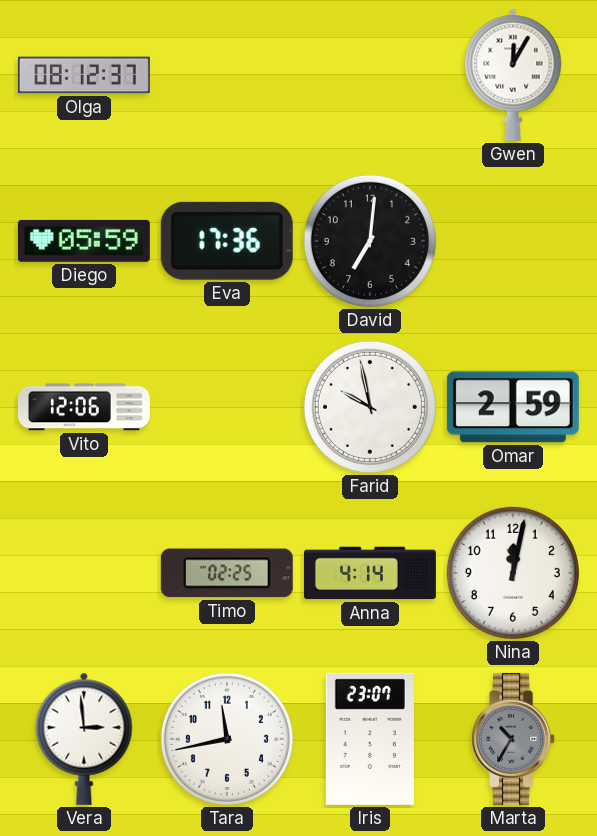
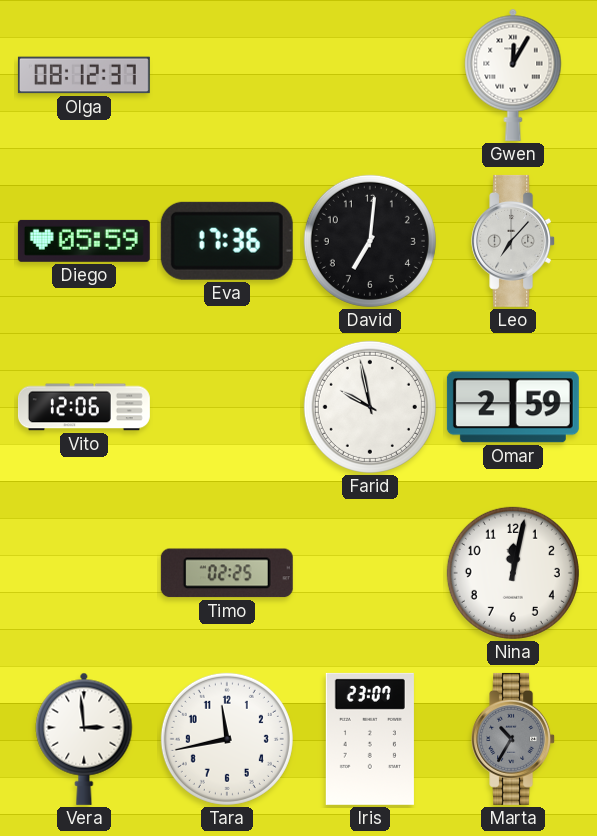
Leo: none -> 7:07
Anna: 4:14 -> none
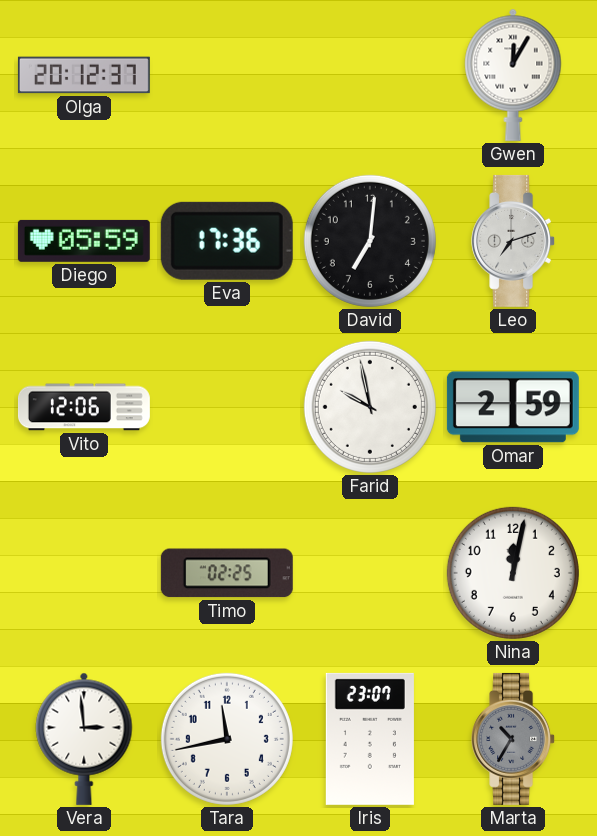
Olga: 08:12 -> 20:12
Leo: 7:07 -> 7:12
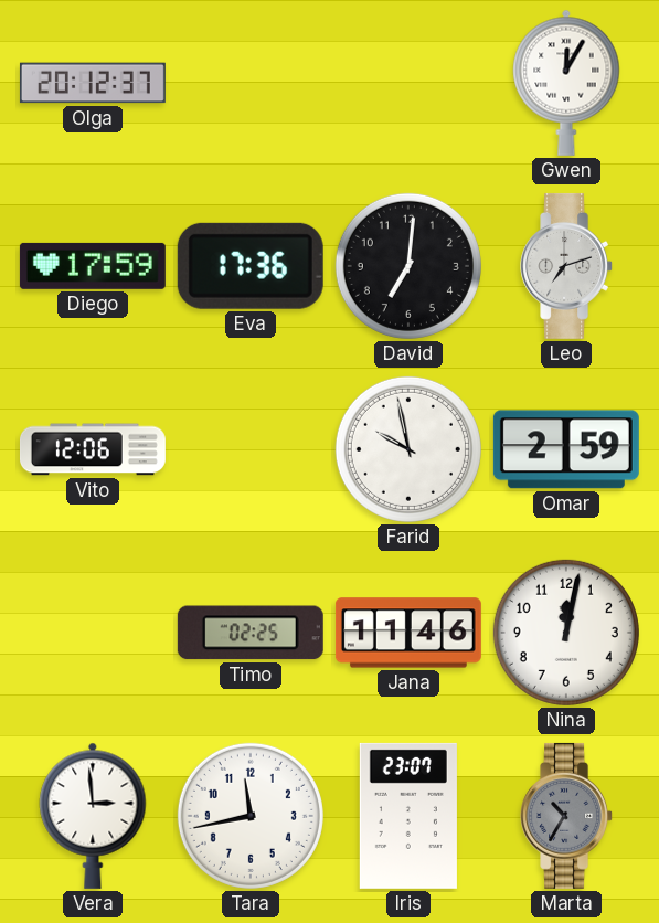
Diego: 05:59 -> 17:59
Jana: none -> 11:46
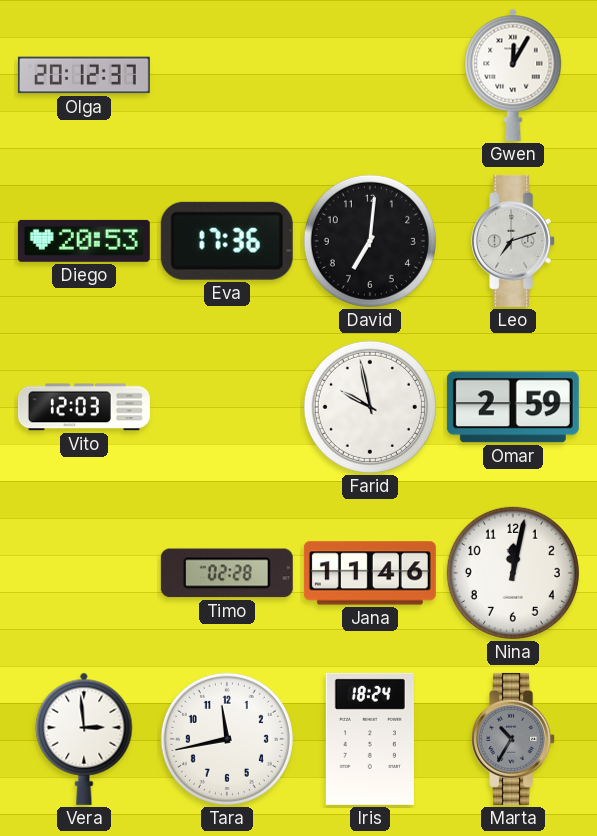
Diego: 17:59 -> 20:53
Vito: 12:06 -> 12:03
Timo: 02:25 -> 02:28
Iris: 23:07 -> 18:24
